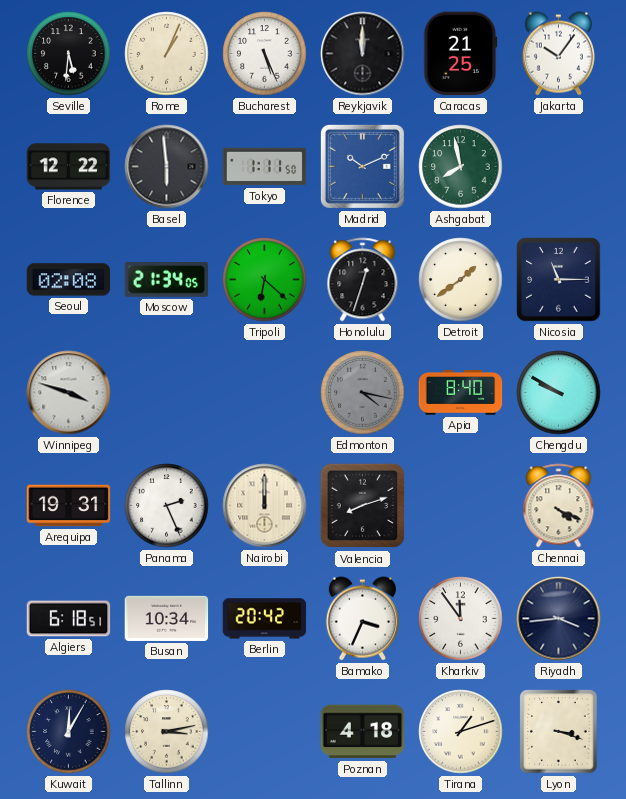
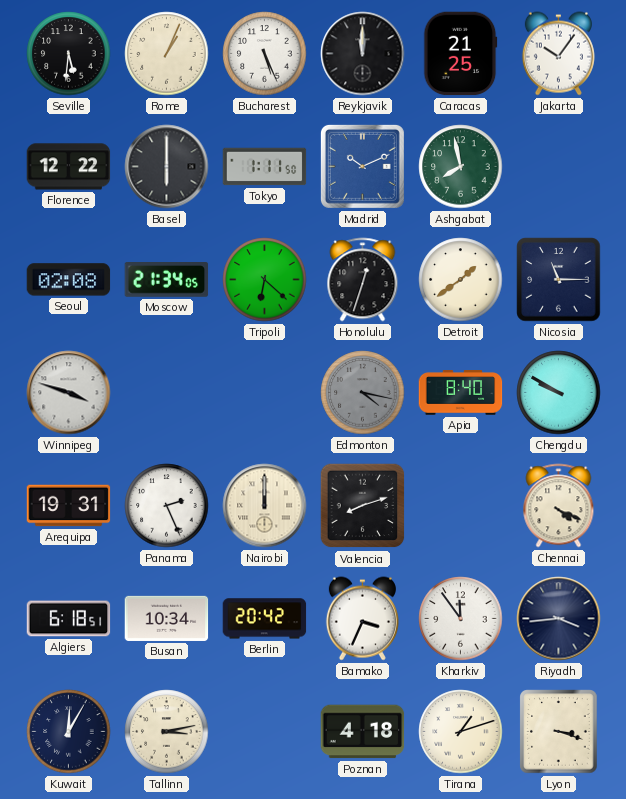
Basel: 5:59 -> 6:00
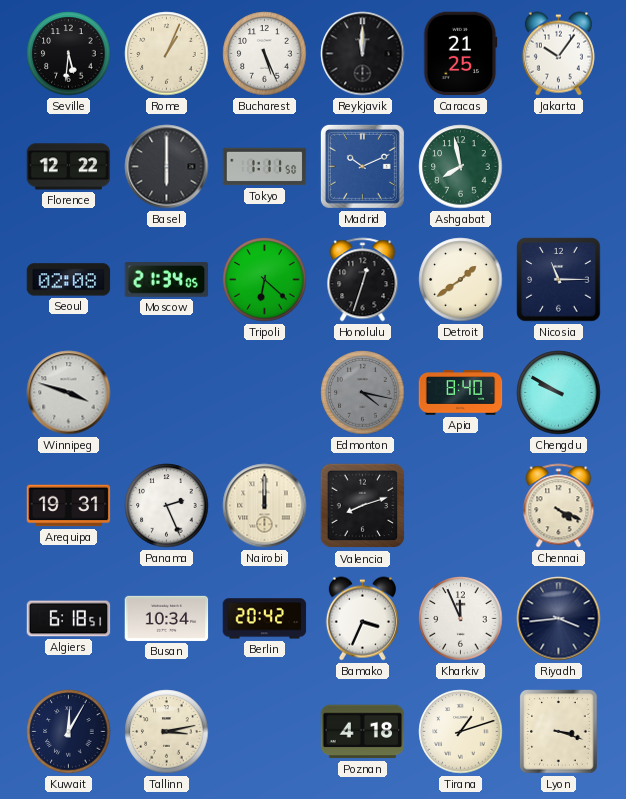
Kharkiv: 11:54 -> 11:56
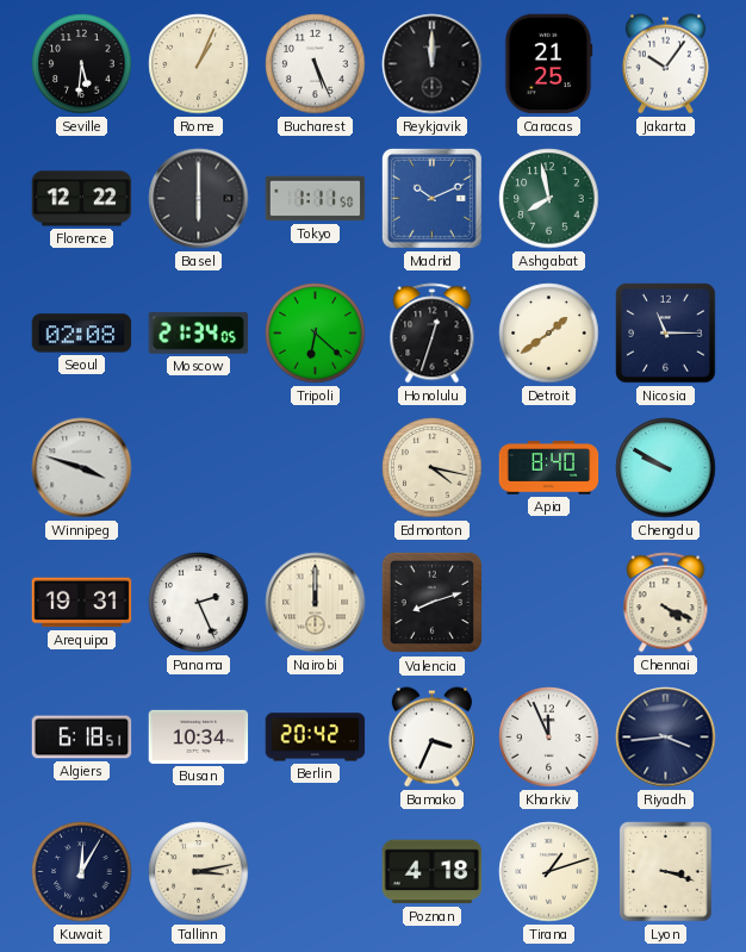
Edmonton dial: grey -> cream
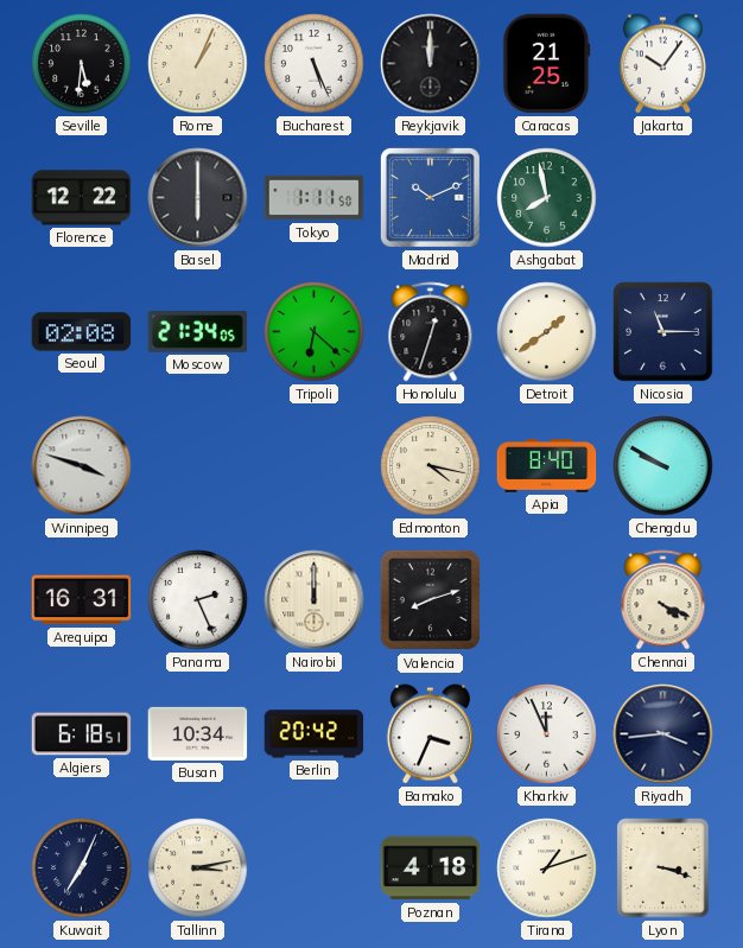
Arequipa: 19:31 -> 16:31
Kuwait: 12:05 -> 7:04
